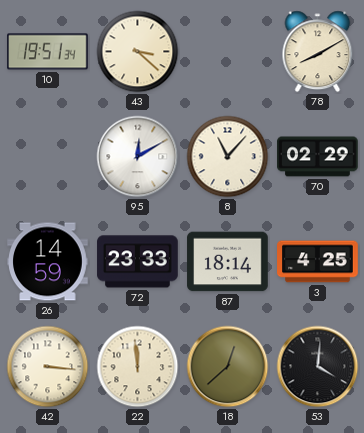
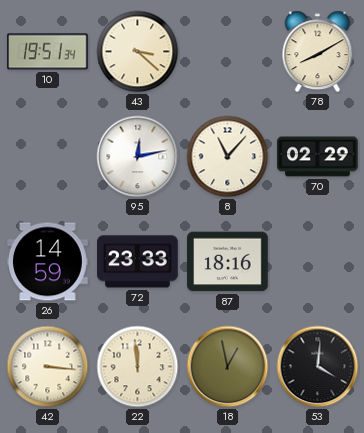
95: 12:10 -> 12:13
87: 18:14 -> 18:16
3: 4:25 -> none
18: 12:38 -> 12:58
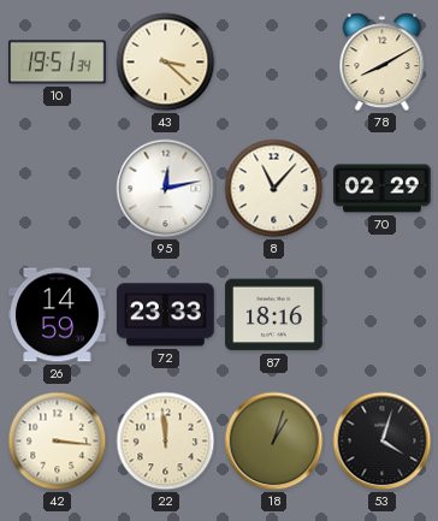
18: 12:58 -> 1:03
53: 4:01 -> 4:03
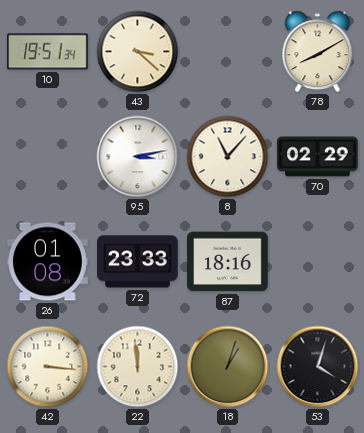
95: 12:13 -> 3:13
26: 14:59 -> 01:08
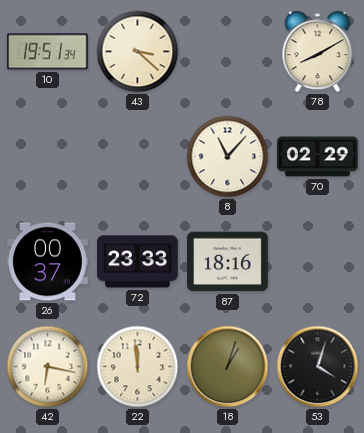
95: 3:13 -> none
26: 01:08 -> 00:37
42: 3:16 -> 6:17
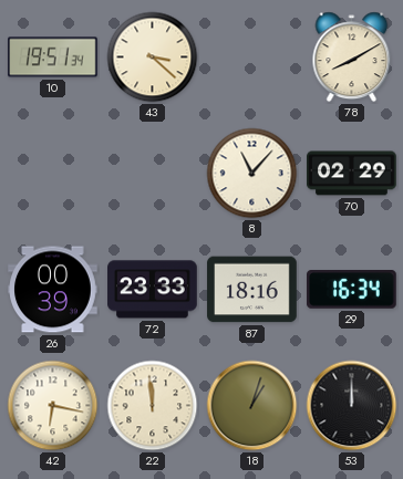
26: 00:37 -> 00:39
29: none -> 16:34
53: 4:03 -> 12:00
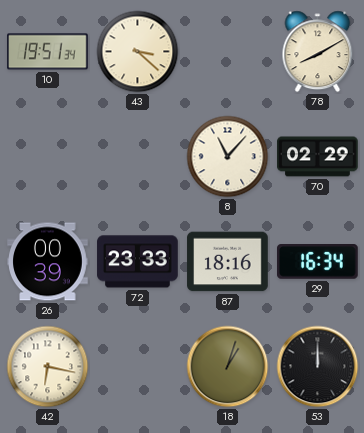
22: 11:59 -> none
